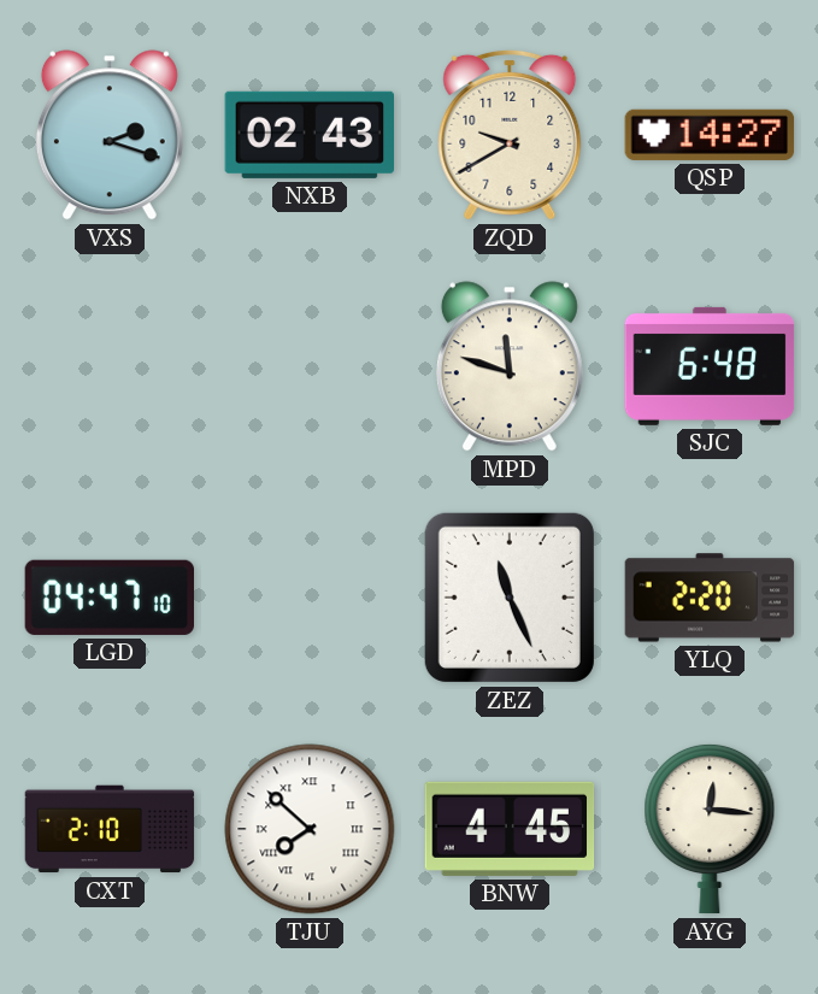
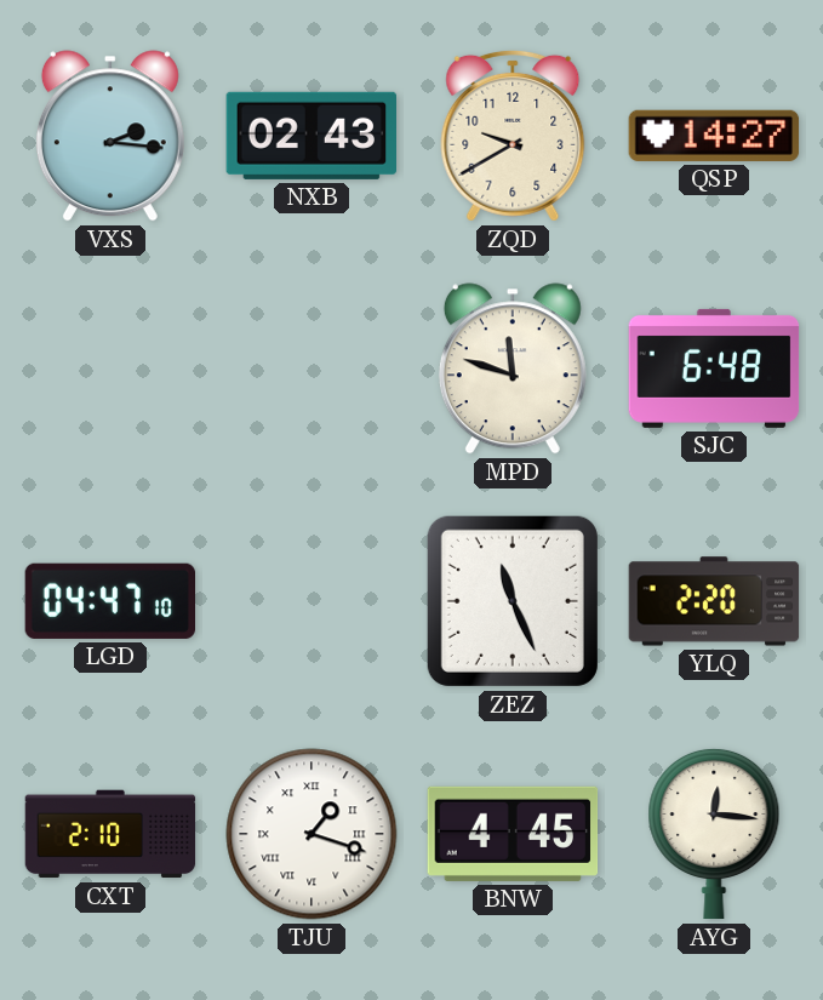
VXS: 2:18 -> 2:16
TJU: 7:52 -> 1:18
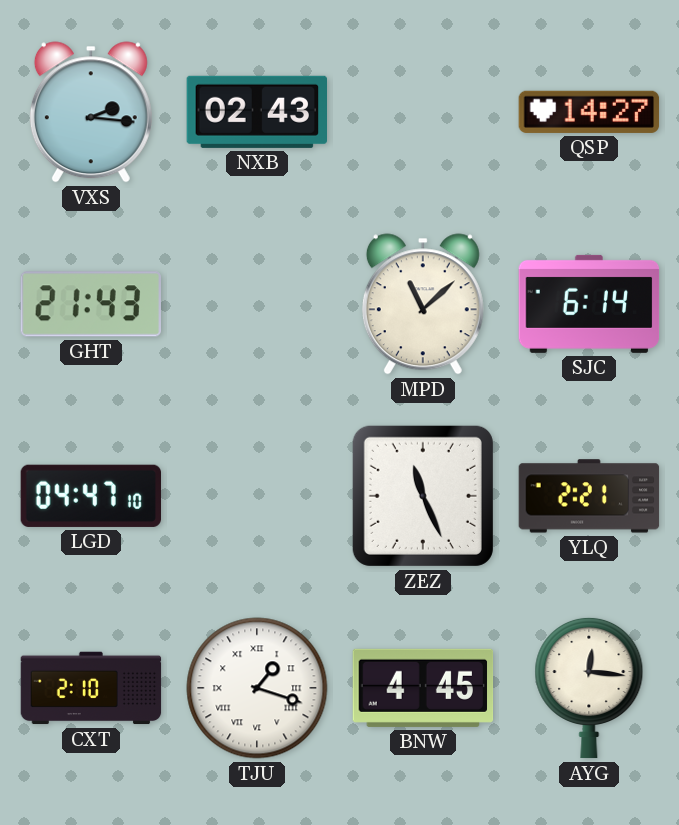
ZQD: 9:40 -> none
GHT: none -> 21:43
MPD: 11:48 -> 11:08
SJC: 6:48 -> 6:14
YLQ: 2:20 -> 2:21
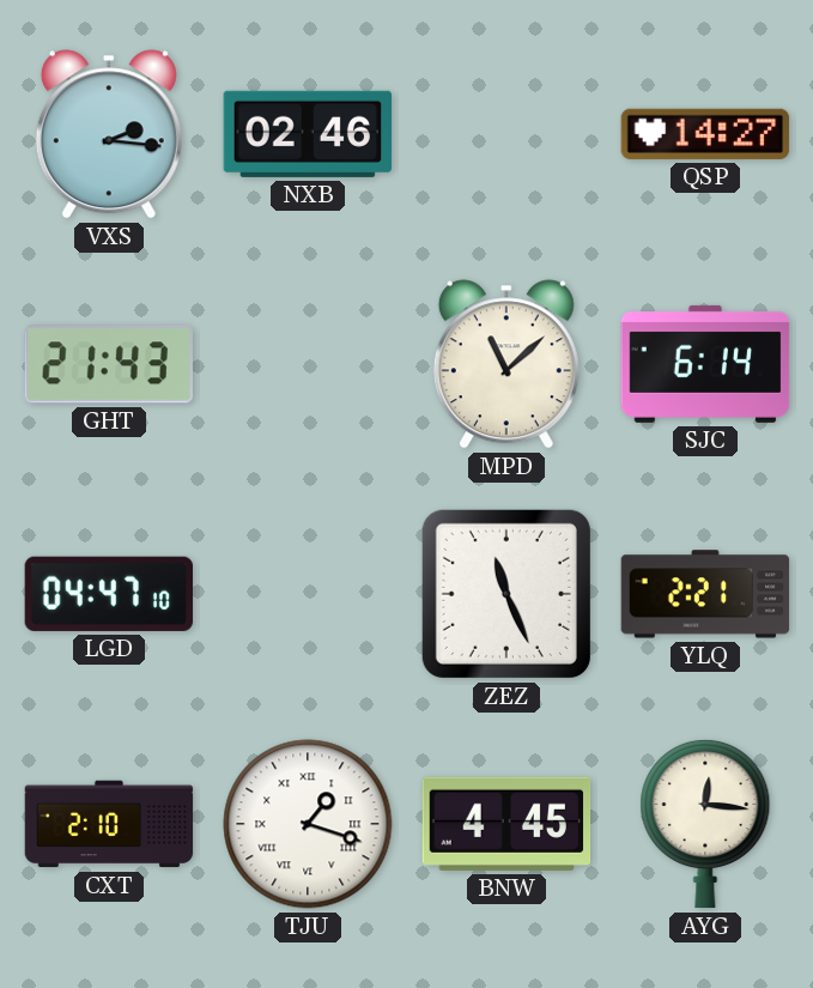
NXB: 02:43 -> 02:46
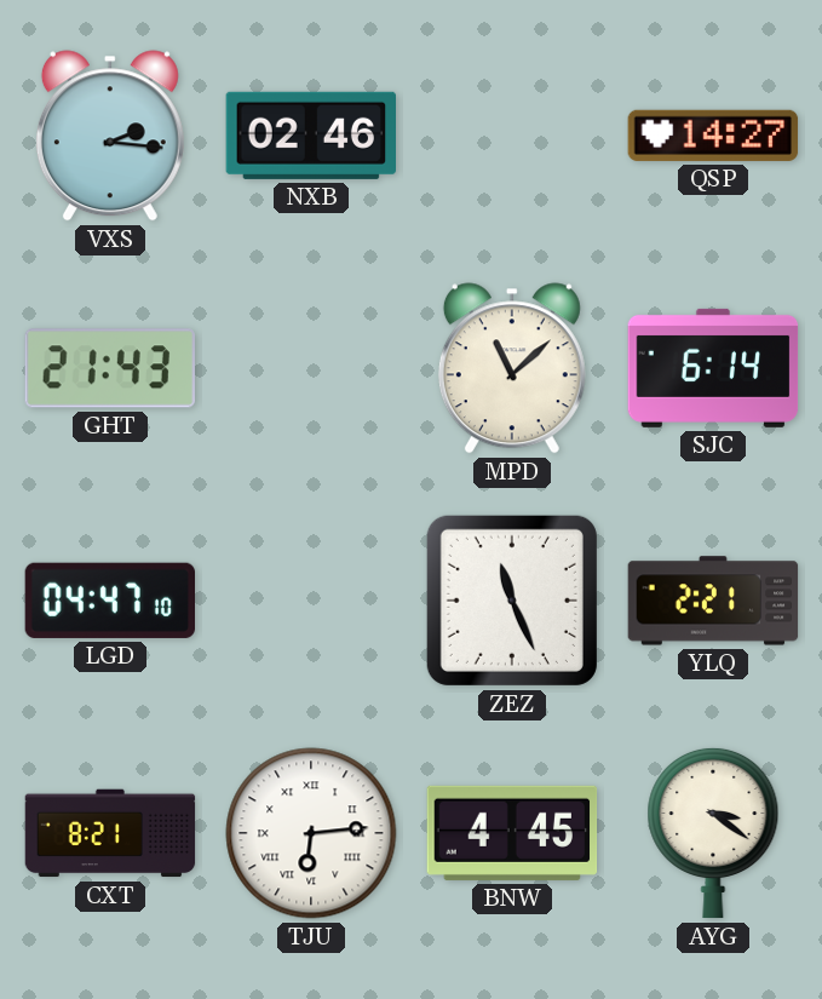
CXT: 2:10 -> 8:21
TJU: 1:18 -> 6:14
AYG: 12:16 -> 3:21
